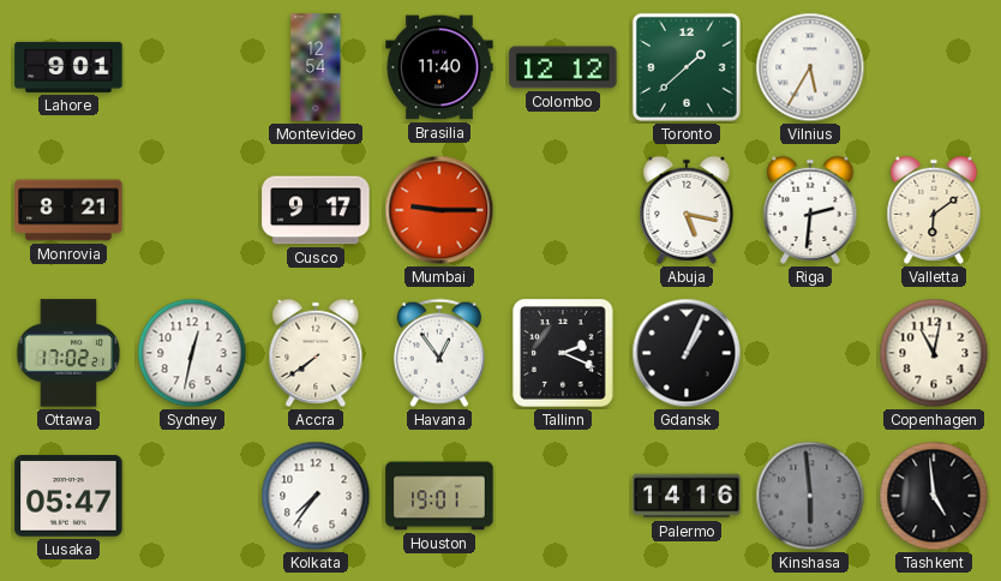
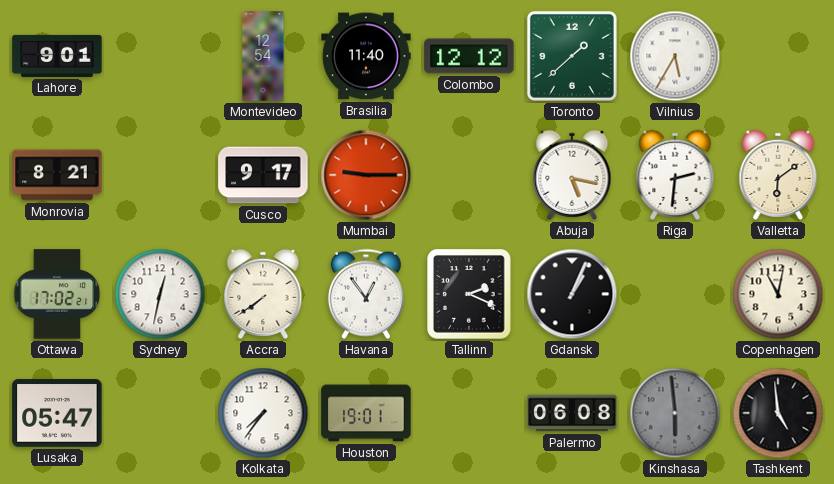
Palermo: 14:16 -> 06:08
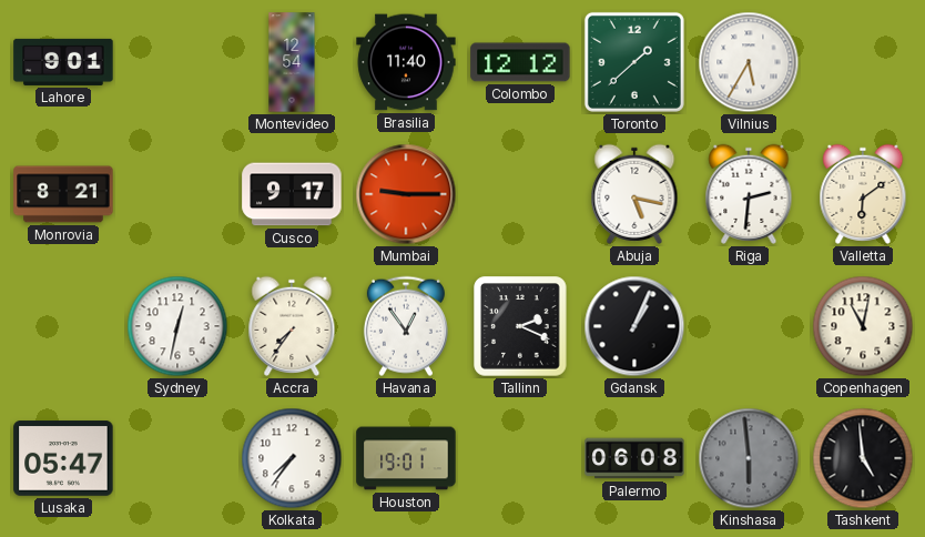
Ottawa: 17:02 -> none
Accra: 7:39 -> 7:36
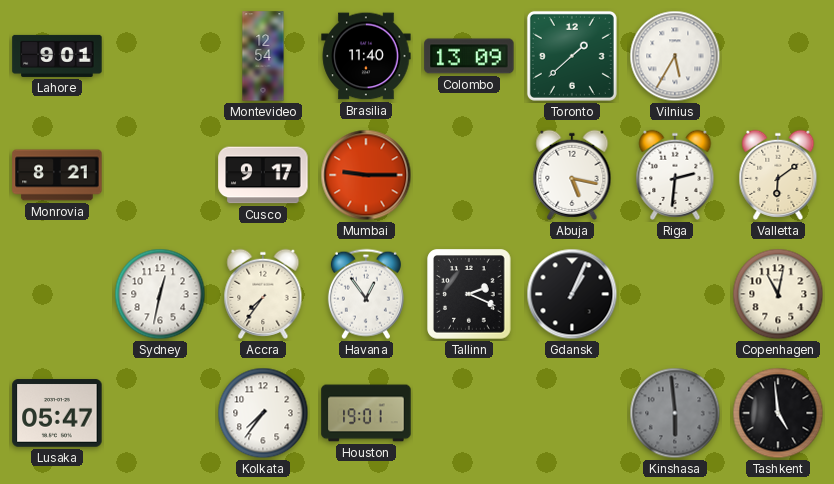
Colombo: 12:12 -> 13:09
Palermo: 06:08 -> none
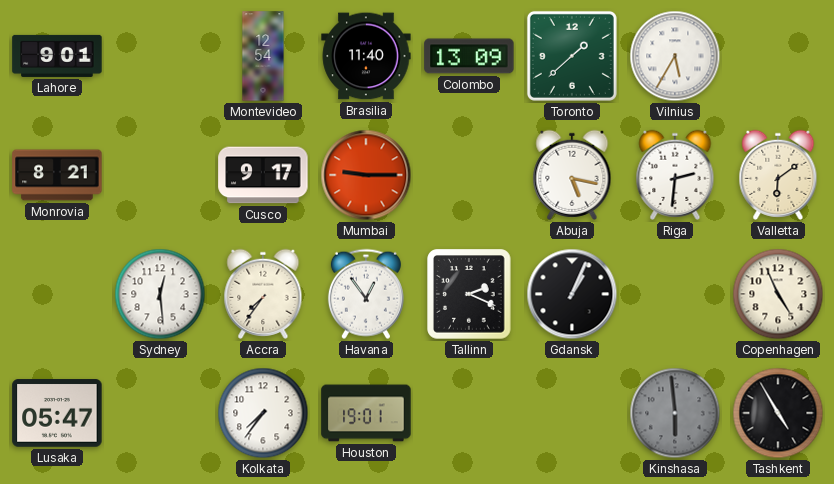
Sydney: 12:32 -> 12:29
Copenhagen: 11:02 -> 4:56
Tashkent: 4:59 -> 4:55
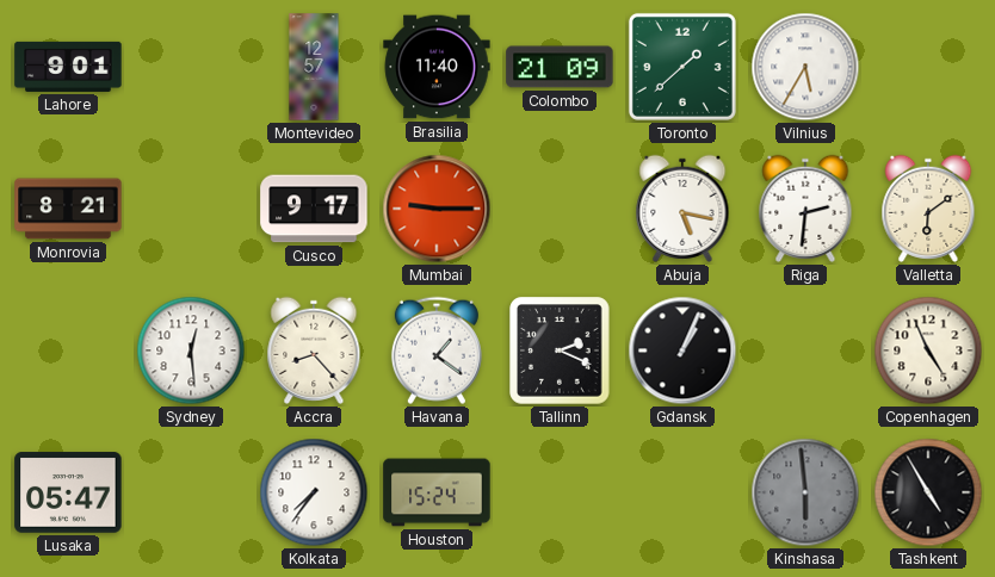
Montevideo: 12:54 -> 12:57
Colombo: 13:09 -> 21:09
Accra: 7:36 -> 8:23
Havana: 12:54 -> 1:21
Houston: 19:01 -> 15:24
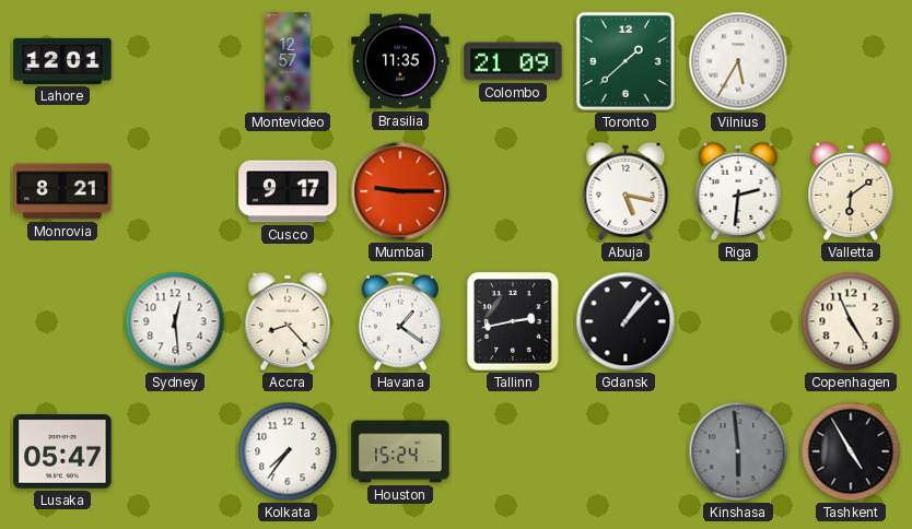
Lahore: 9:01 -> 12:01
Brasilia: 11:40 -> 11:35
Tallinn: 2:19 -> 2:43
Gdansk: 1:04 -> 1:07
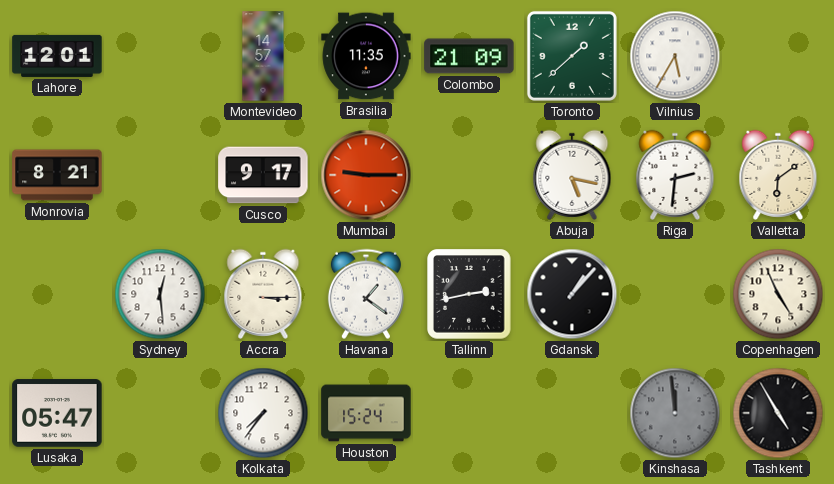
Montevideo: 12:57 -> 14:57
Accra: 8:23 -> 3:15
Kinshasa: 5:59 -> 11:59
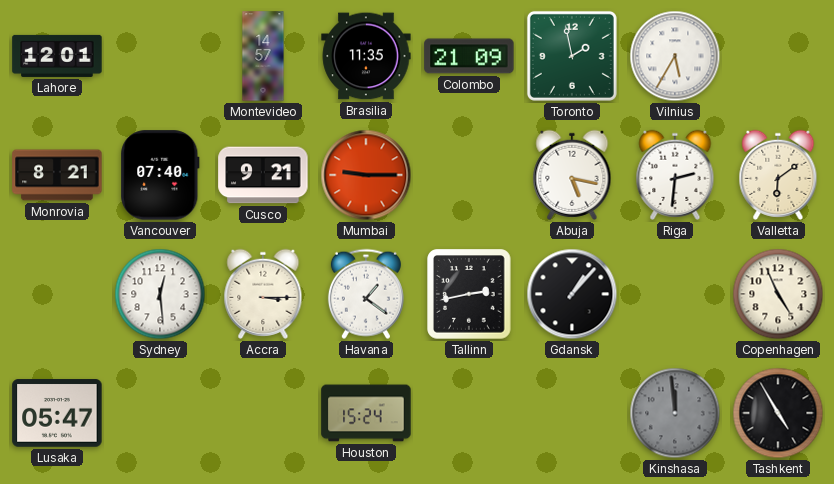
Toronto: 1:38 -> 1:58
Vancouver: none -> 07:40
Cusco: 9:17 -> 9:21
Kolkata: 7:36 -> none
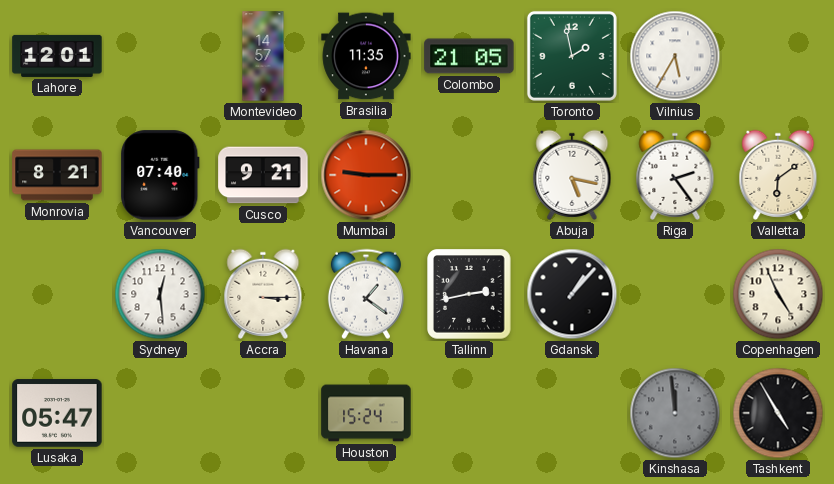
Colombo: 21:09 -> 21:05
Riga: 2:31 -> 2:24
